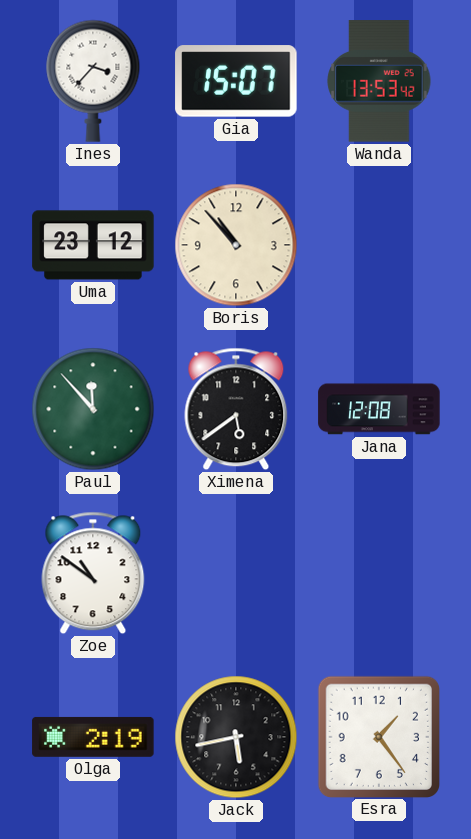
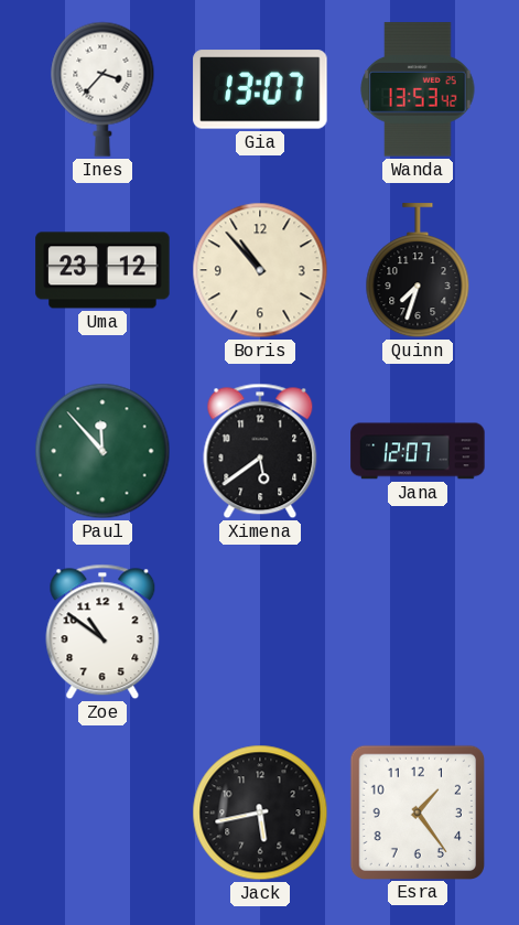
Gia: 15:07 -> 13:07
Quinn: none -> 7:33
Jana: 12:08 -> 12:07
Olga: 2:19 -> none
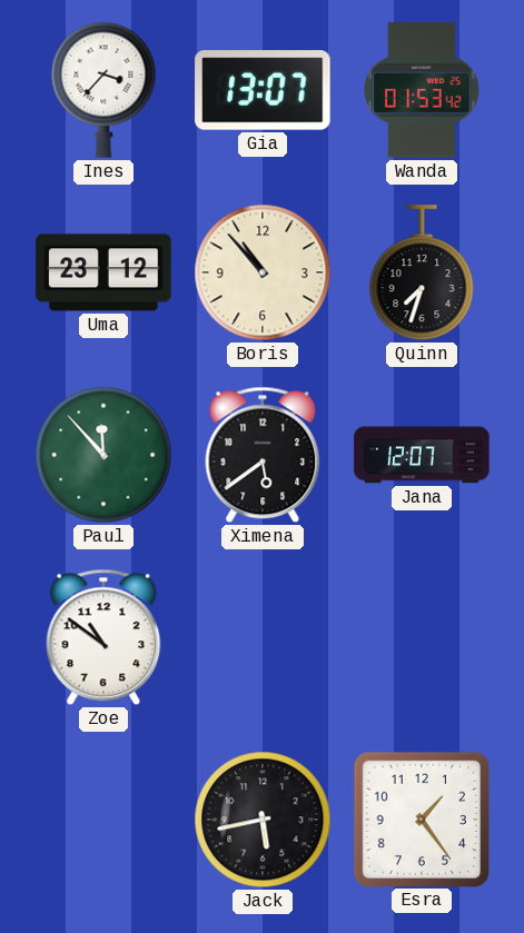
Wanda: 13:53 -> 01:53
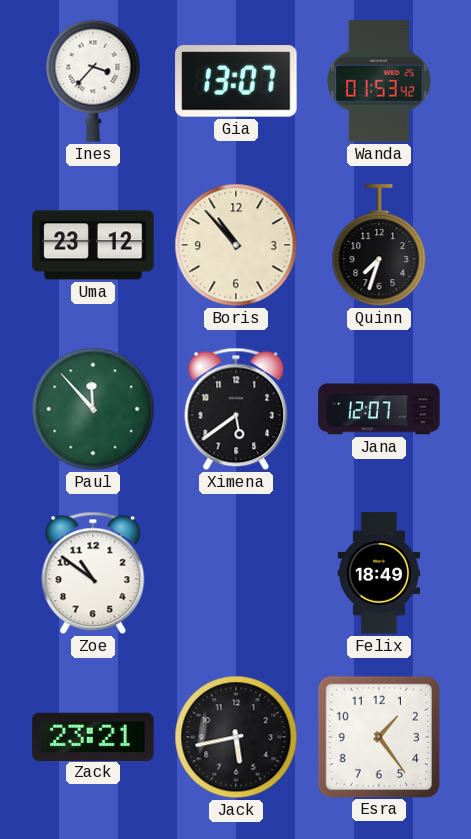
Felix: none -> 18:49
Zack: none -> 23:21
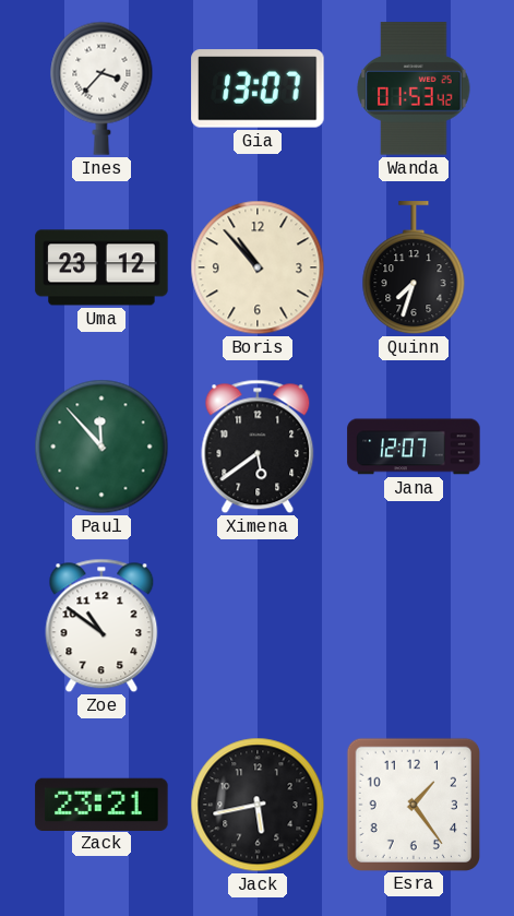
Felix: 18:49 -> none
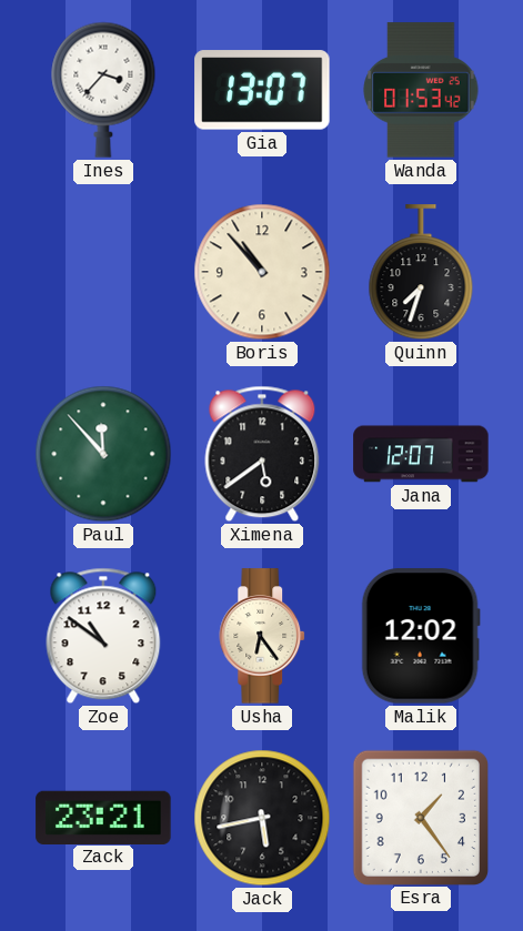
Uma: 23:12 -> none
Usha: none -> 6:24
Malik: none -> 12:02
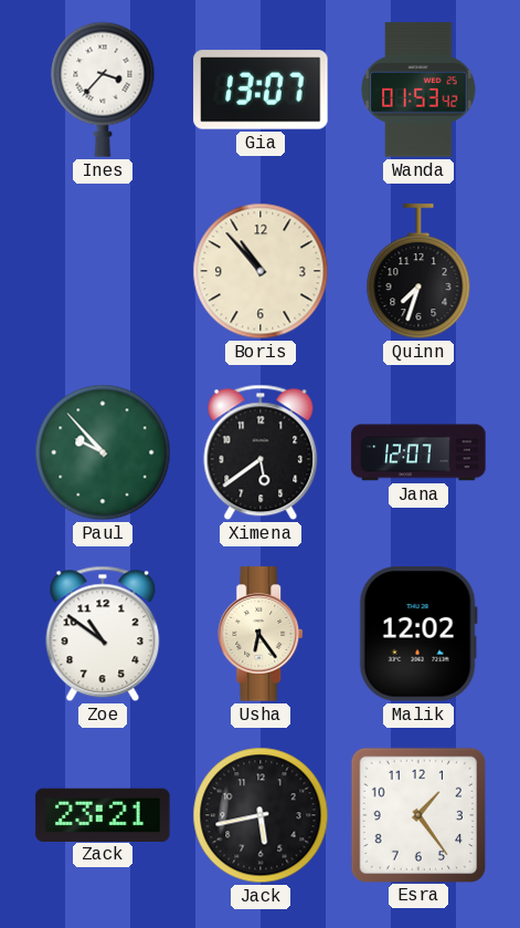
Paul: 11:53 -> 9:53
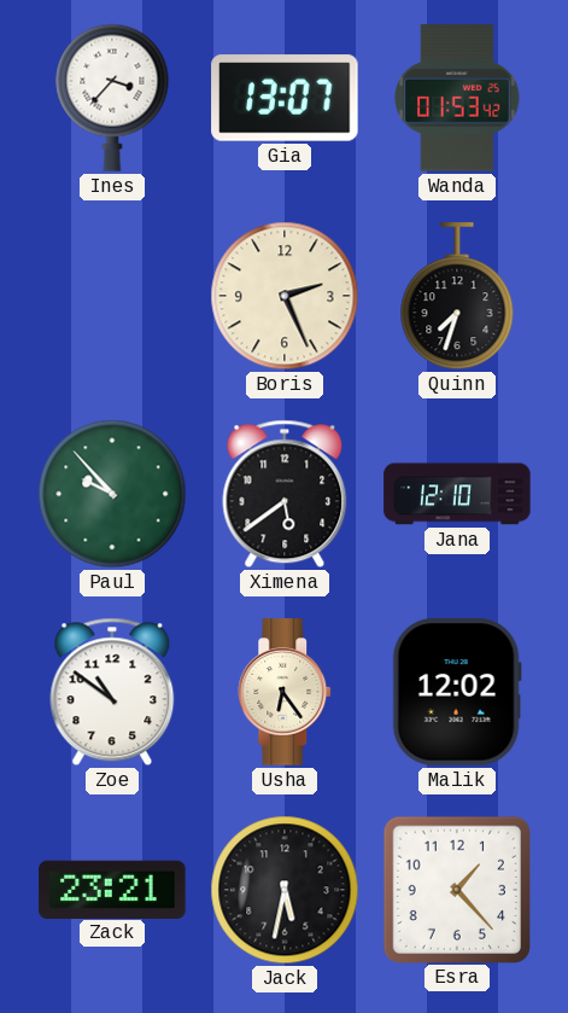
Boris: 10:53 -> 2:26
Jana: 12:07 -> 12:10
Jack: 5:43 -> 5:32
Esra: 1:24 -> 1:23
